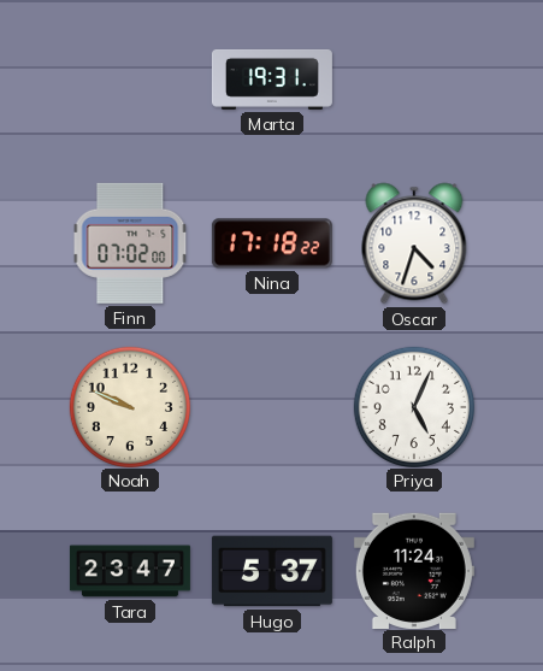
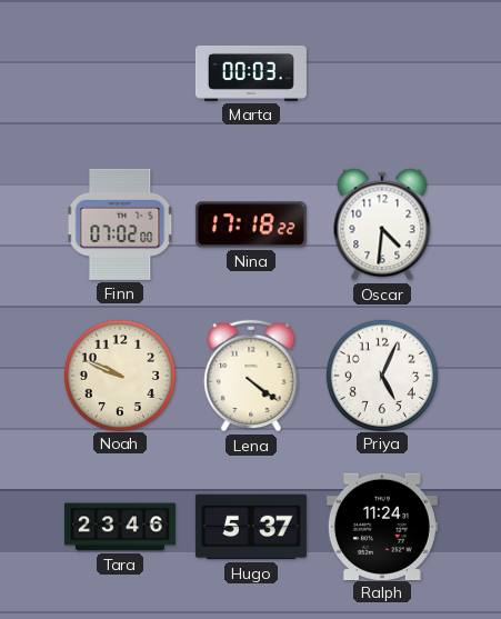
Marta: 19:31 -> 00:03
Oscar: 4:33 -> 4:31
Lena: none -> 4:21
Tara: 23:47 -> 23:46
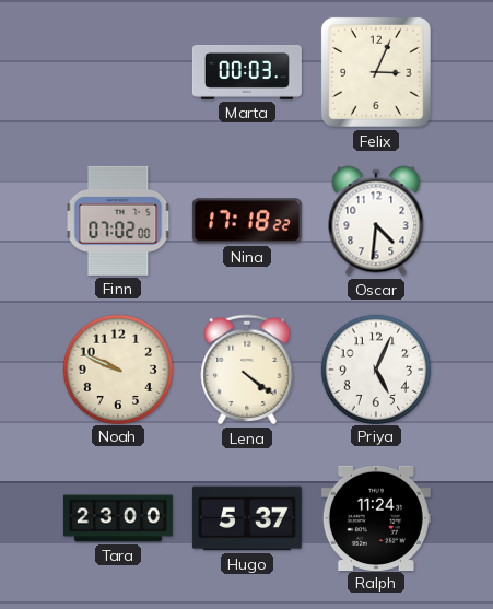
Felix: none -> 3:04
Tara: 23:46 -> 23:00
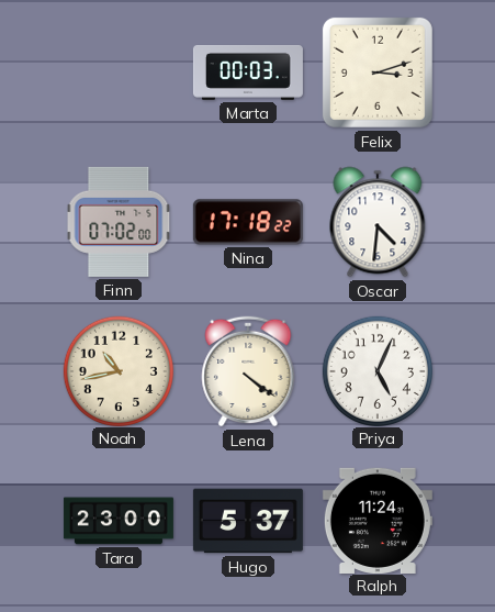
Felix: 3:04 -> 3:12
Noah: 9:49 -> 10:43
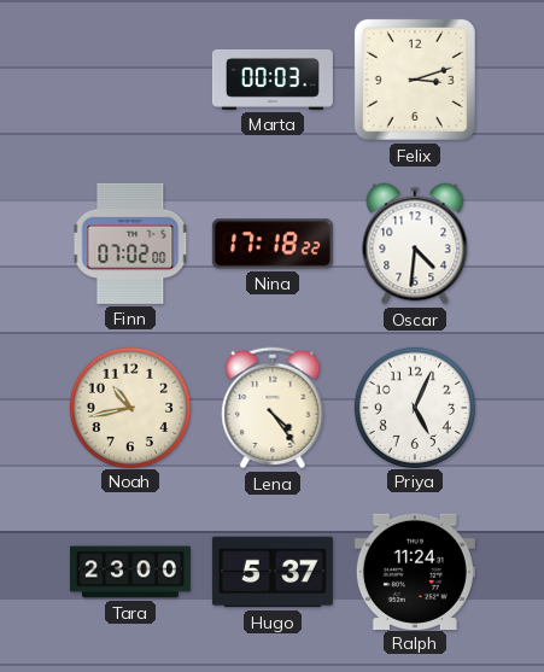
Lena: 4:21 -> 4:24
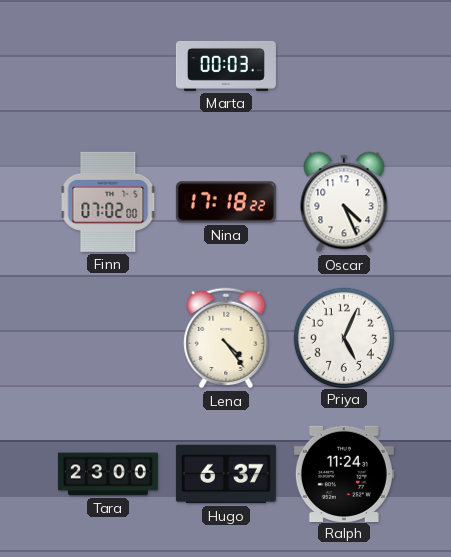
Felix: 3:12 -> none
Oscar: 4:31 -> 4:26
Noah: 10:43 -> none
Hugo: 5:37 -> 6:37
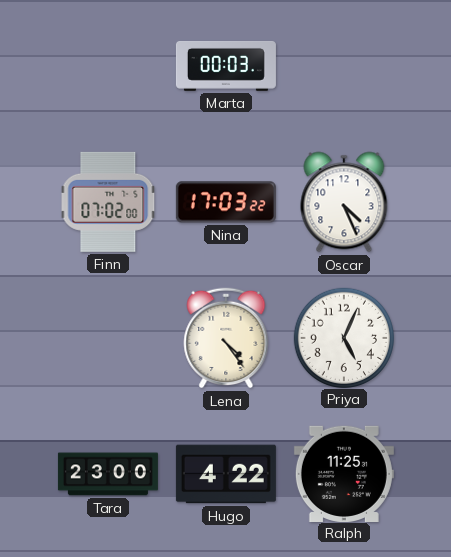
Nina: 17:18 -> 17:03
Hugo: 6:37 -> 4:22
Ralph: 11:24 -> 11:25
